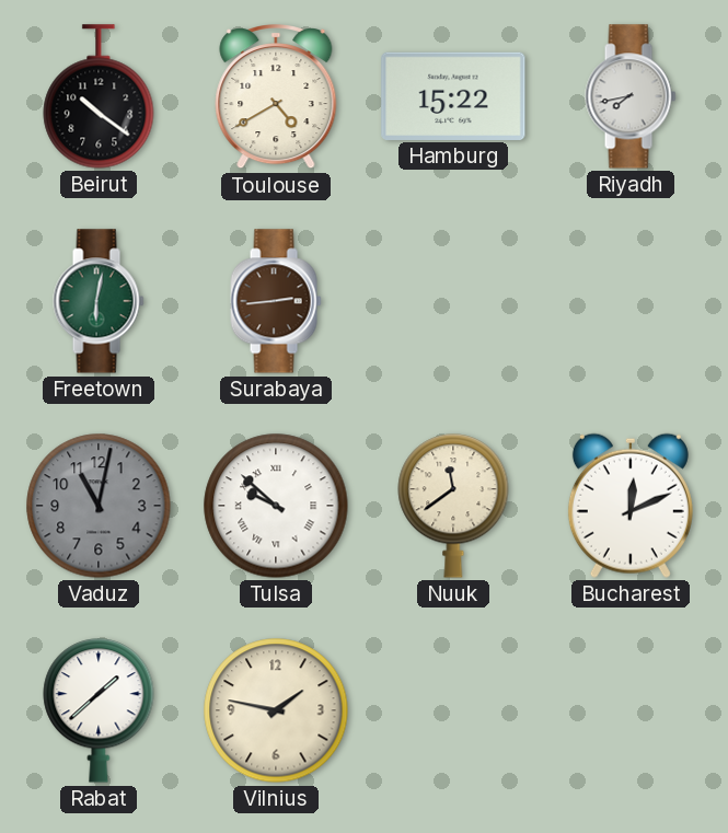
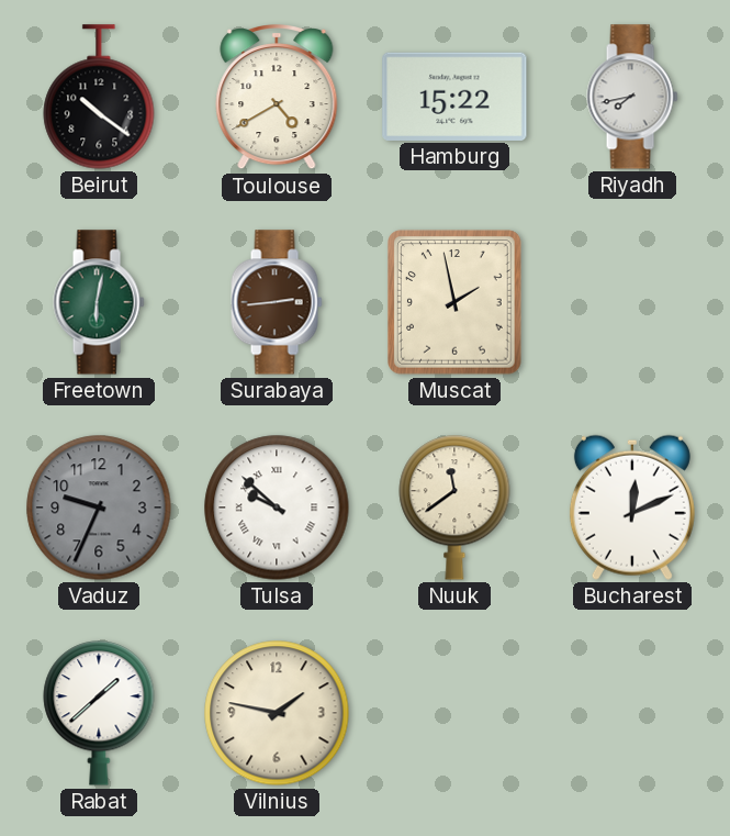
Muscat: none -> 1:58
Vaduz: 11:02 -> 9:34
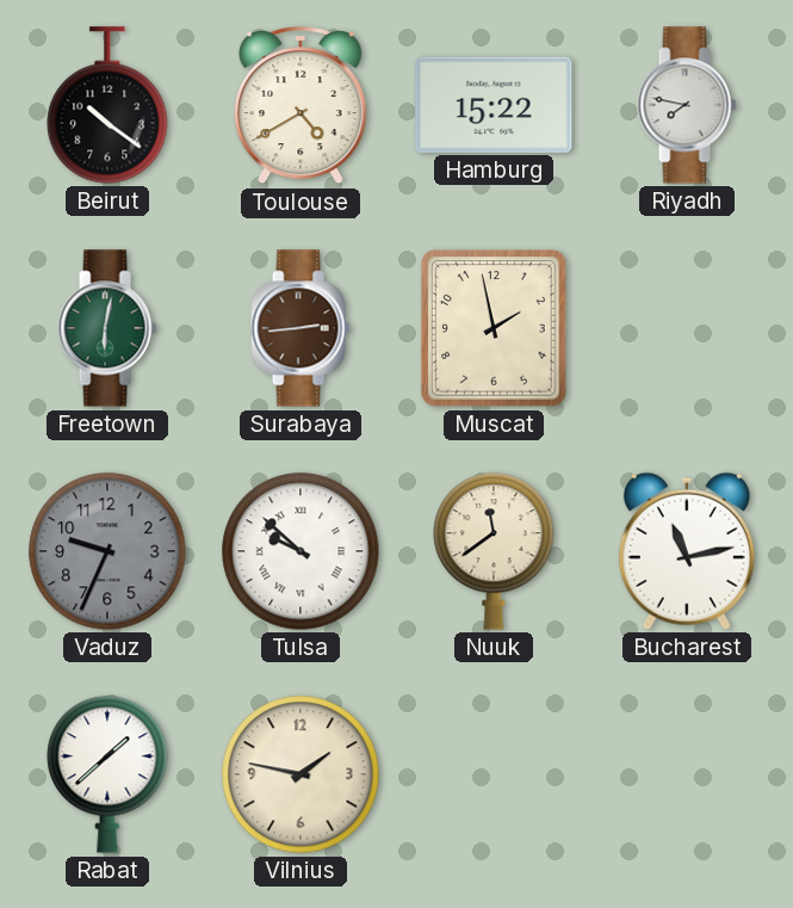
Riyadh: 7:43 -> 7:47
Bucharest: 12:11 -> 11:13
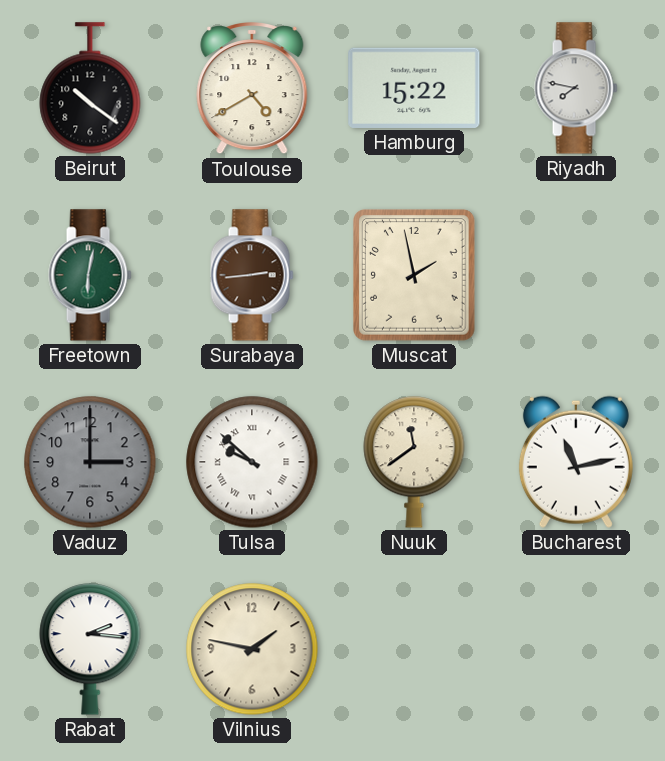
Vaduz: 9:34 -> 3:00
Rabat: 1:38 -> 2:16
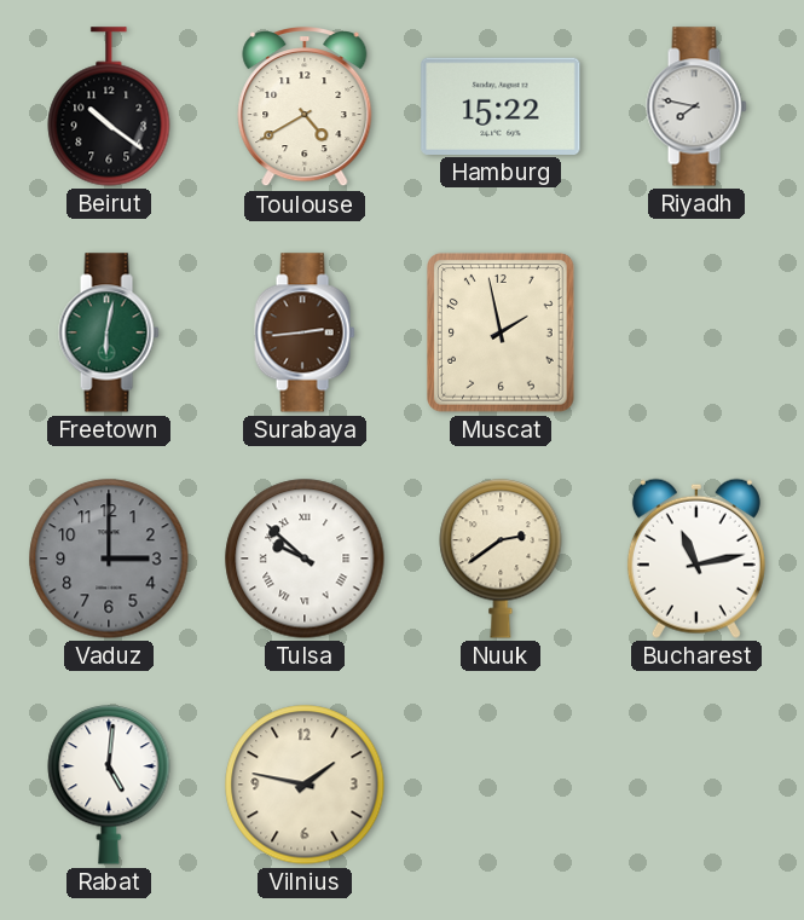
Nuuk: 11:39 -> 2:39
Rabat: 2:16 -> 5:01
